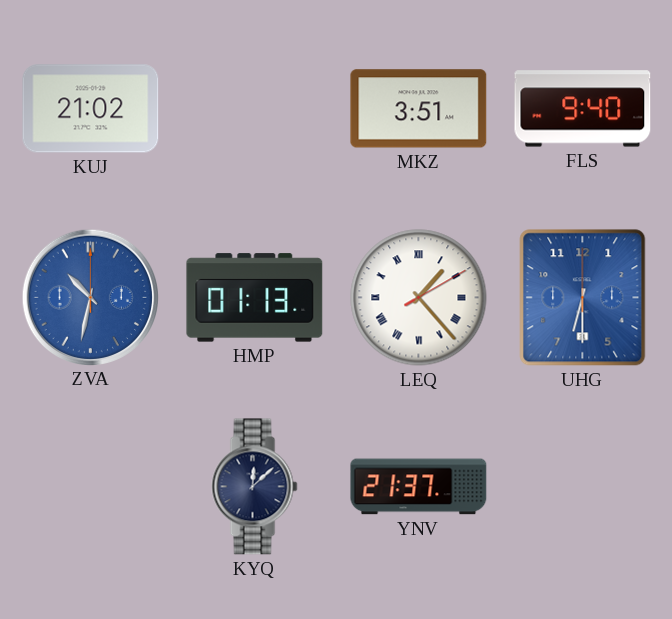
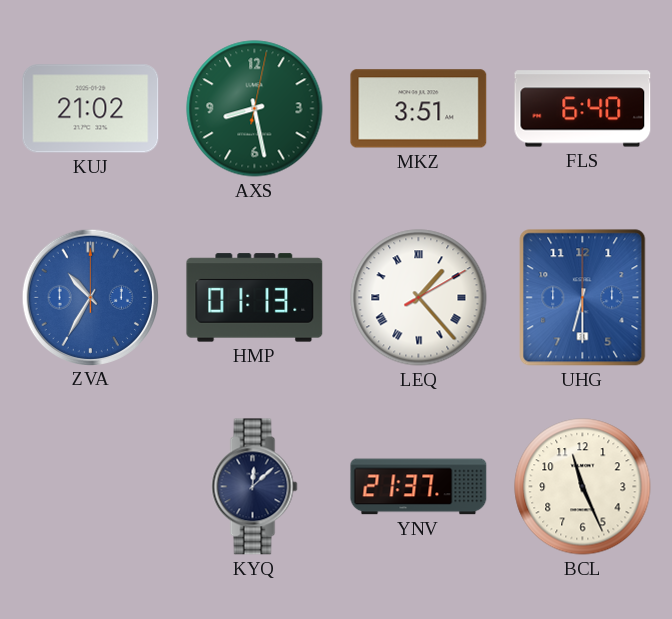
AXS: none -> 8:28
FLS: 9:40 -> 6:40
ZVA: 10:32 -> 10:35
BCL: none -> 11:26
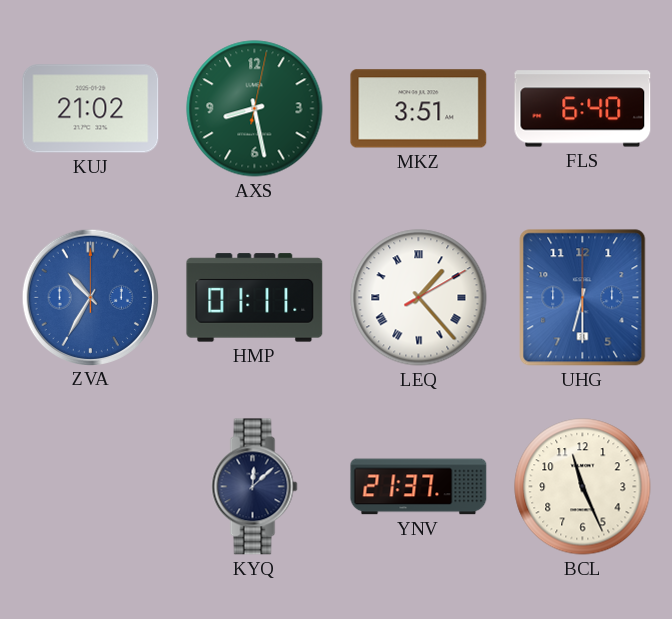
HMP: 01:13 -> 01:11
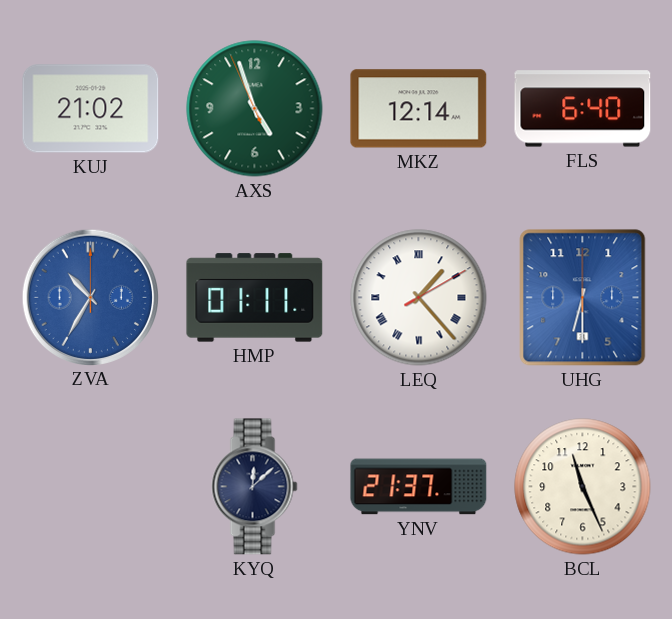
AXS: 8:28 -> 4:56
MKZ: 3:51 -> 12:14
